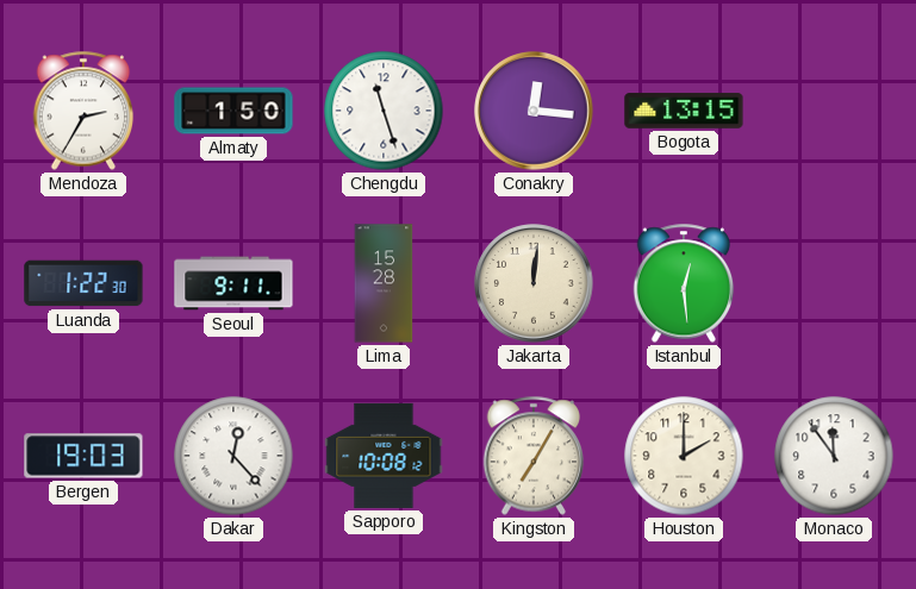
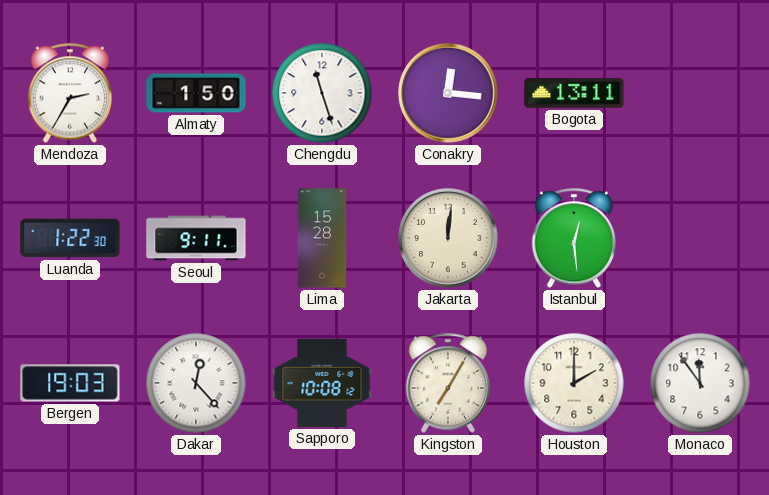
Bogota: 13:15 -> 13:11
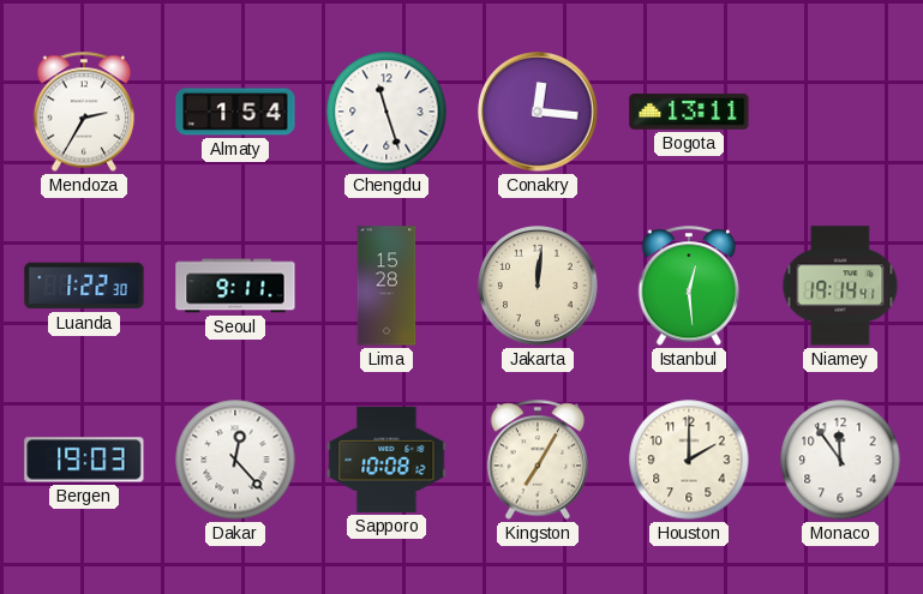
Almaty: 1:50 -> 1:54
Niamey: none -> 19:14
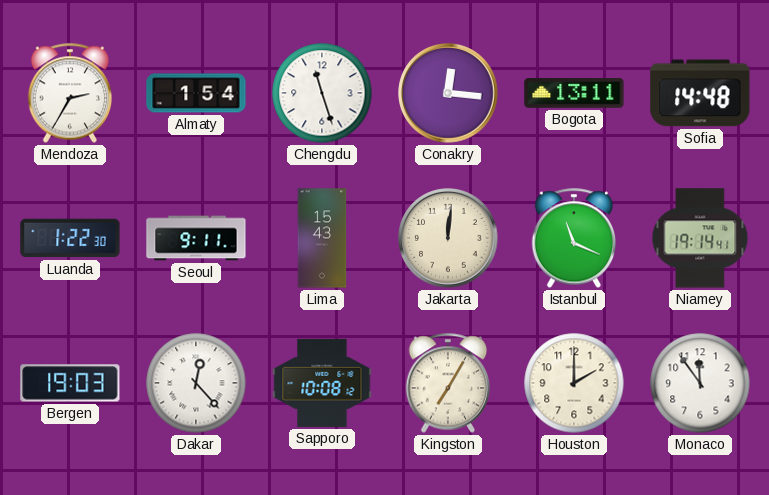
Sofia: none -> 14:48
Lima: 15:28 -> 15:43
Istanbul: 12:29 -> 11:19
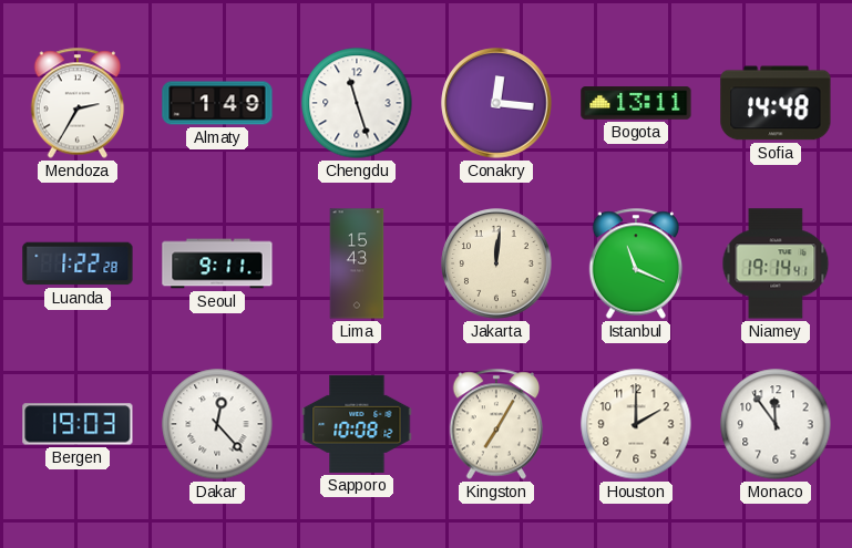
Almaty: 1:54 -> 1:49
Luanda: 1:22:30 -> 1:22:28
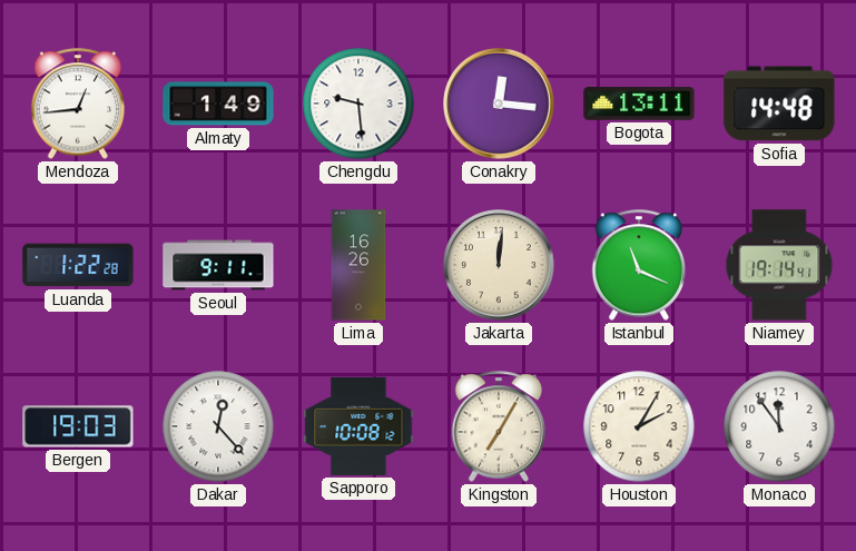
Mendoza: 2:35 -> 12:44
Chengdu: 11:27 -> 9:29
Lima: 15:43 -> 16:26
Houston: 2:00 -> 2:05
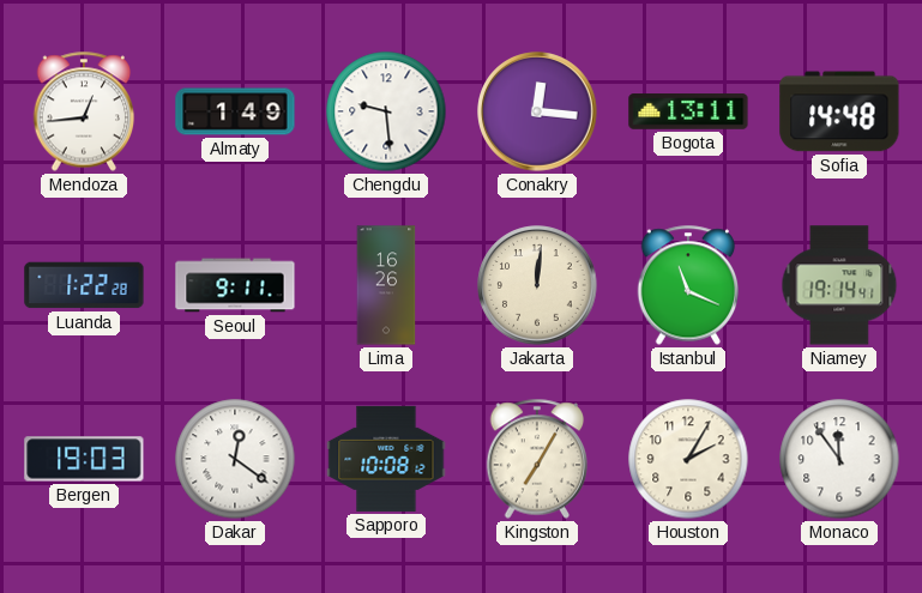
Dakar: 12:23 -> 12:21
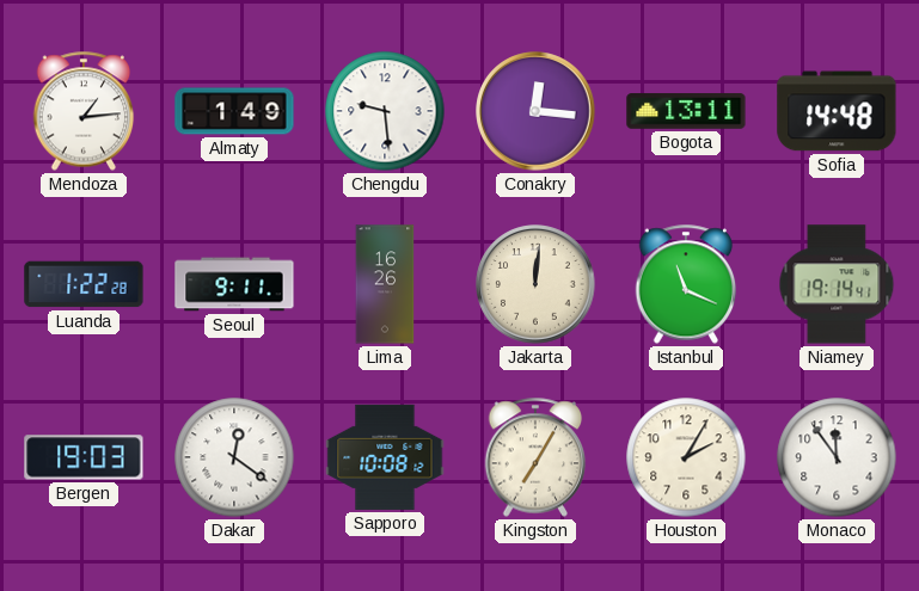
Mendoza: 12:44 -> 1:14
